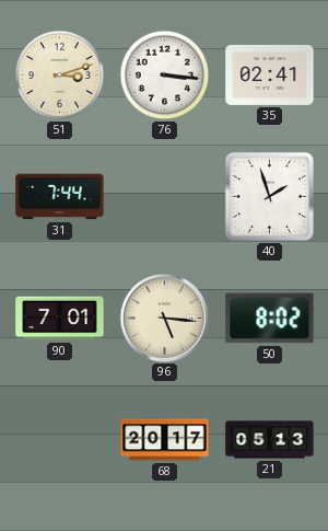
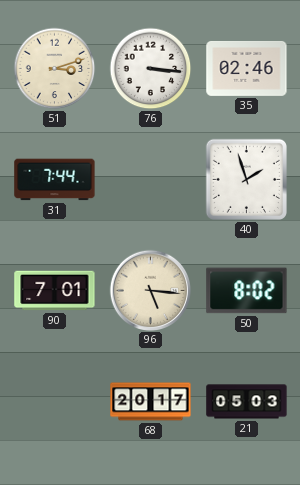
35: 02:41 -> 02:46
21: 05:13 -> 05:03
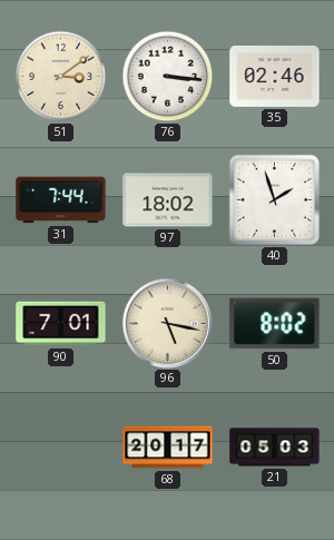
51: 3:12 -> 3:09
97: none -> 18:02
96: 5:16 -> 5:17
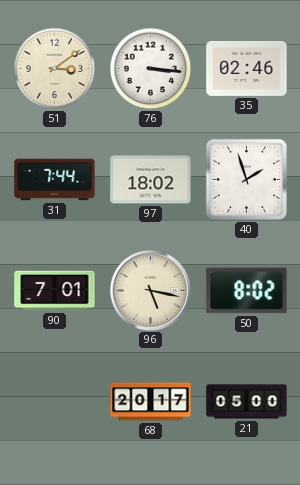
21: 05:03 -> 05:00
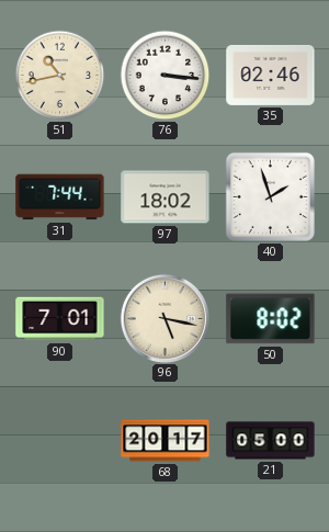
51: 3:09 -> 10:43
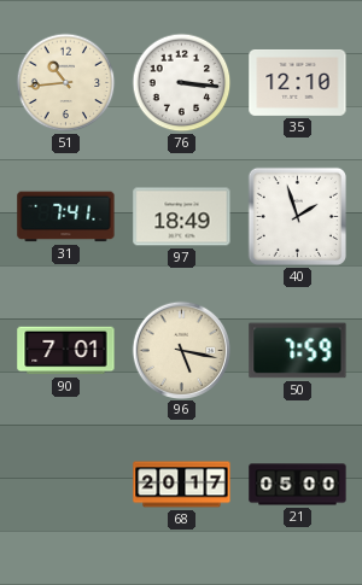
51: 10:43 -> 10:44
35: 02:46 -> 12:10
31: 7:44 -> 7:41
97: 18:02 -> 18:49
50: 8:02 -> 7:59
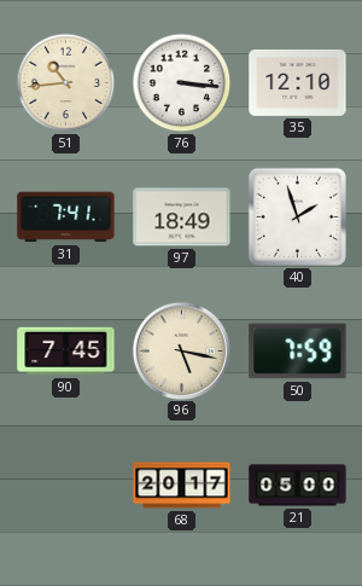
90: 7:01 -> 7:45
